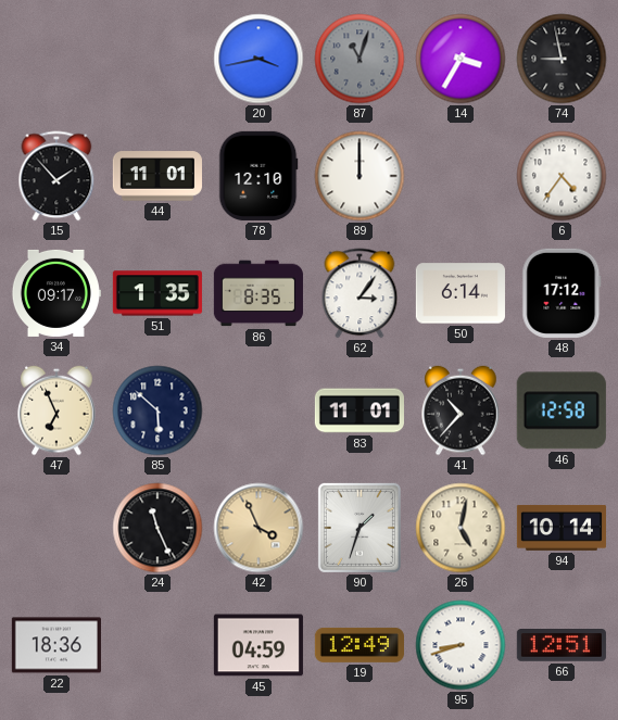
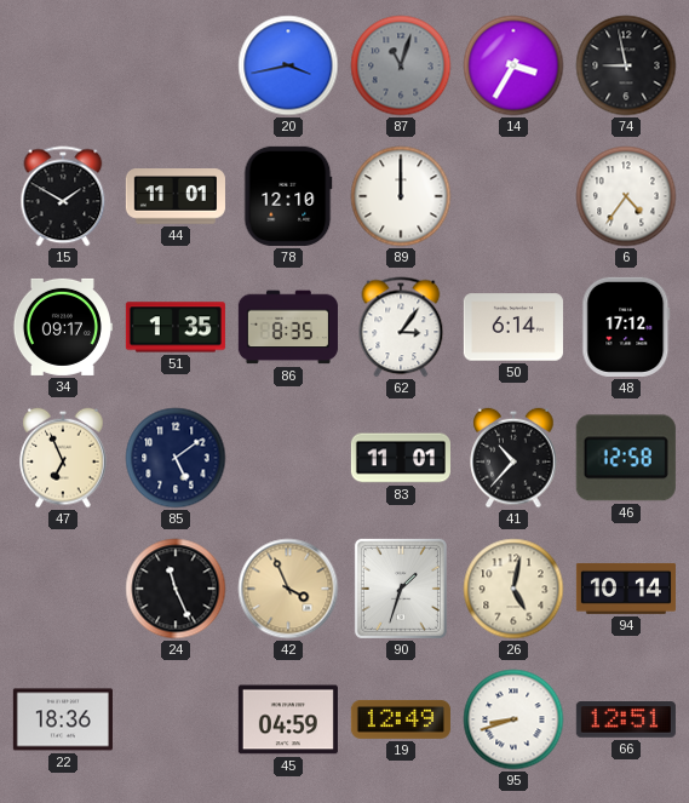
15: 1:53 -> 1:50
85: 5:52 -> 5:09
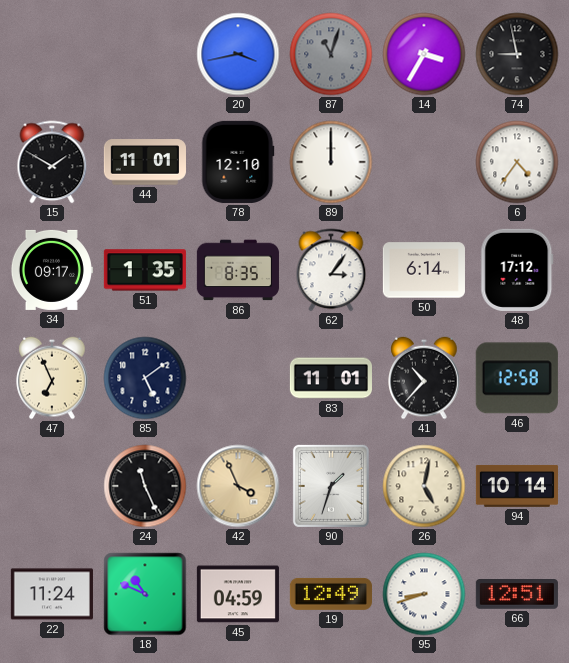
22: 18:36 -> 11:24
18: none -> 10:49
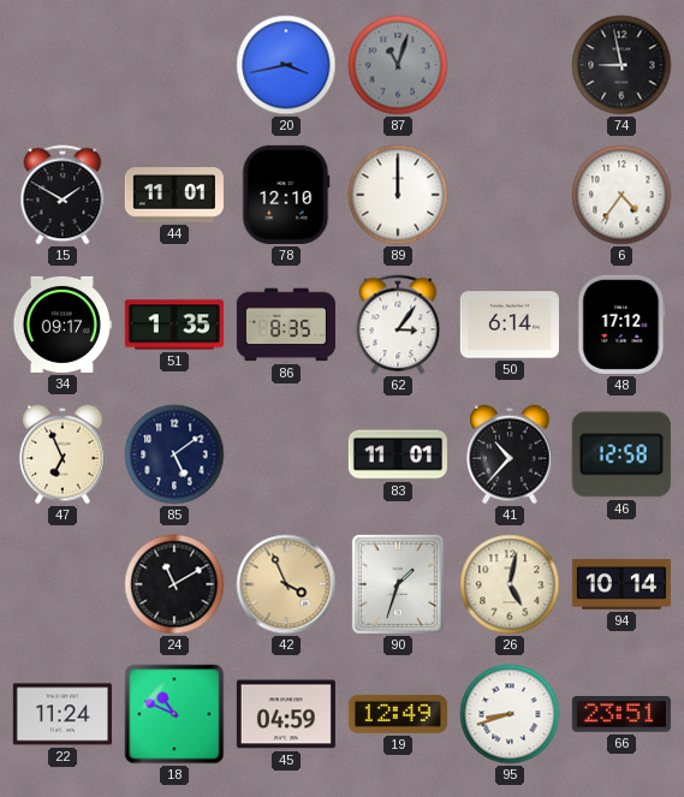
14: 3:35 -> none
24: 11:26 -> 11:10
66: 12:51 -> 23:51
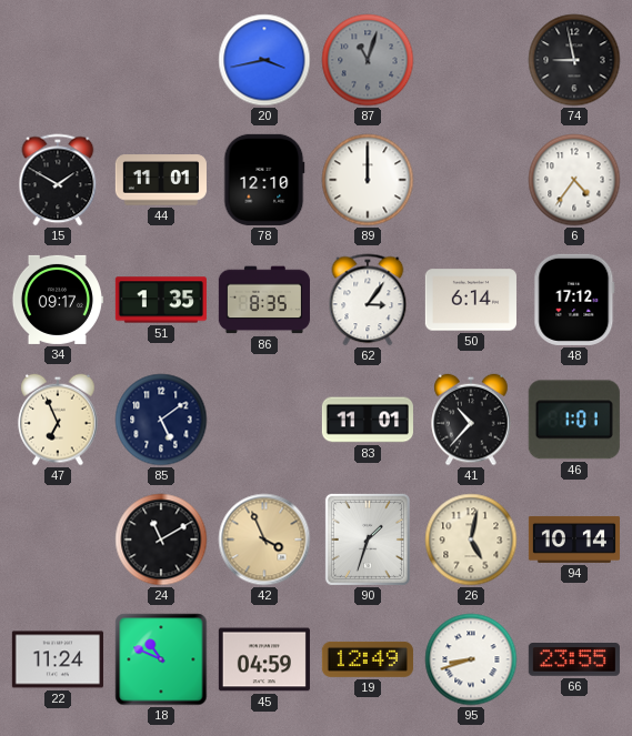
46: 12:58 -> 1:01
66: 23:51 -> 23:55
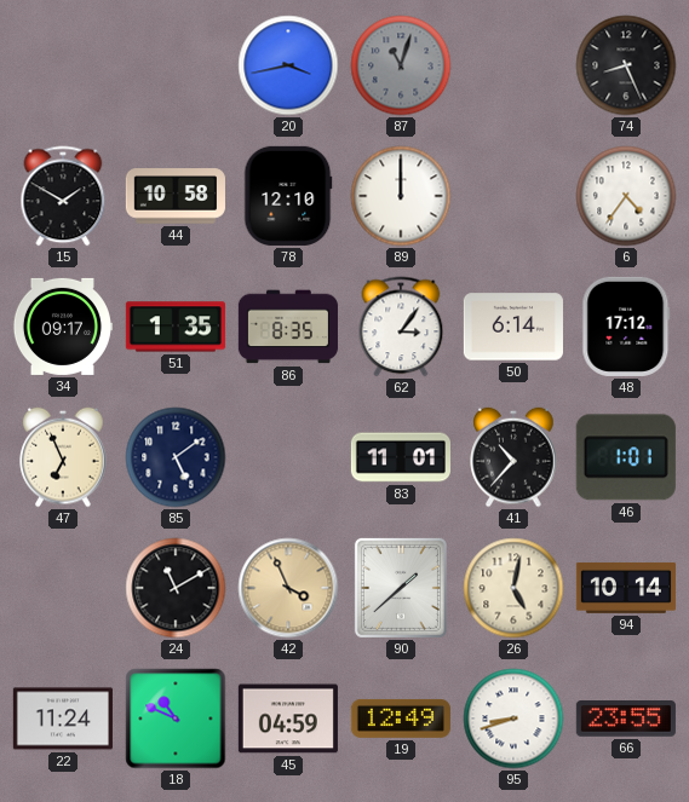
74: 8:58 -> 8:26
44: 11:01 -> 10:58
90: 1:33 -> 1:38
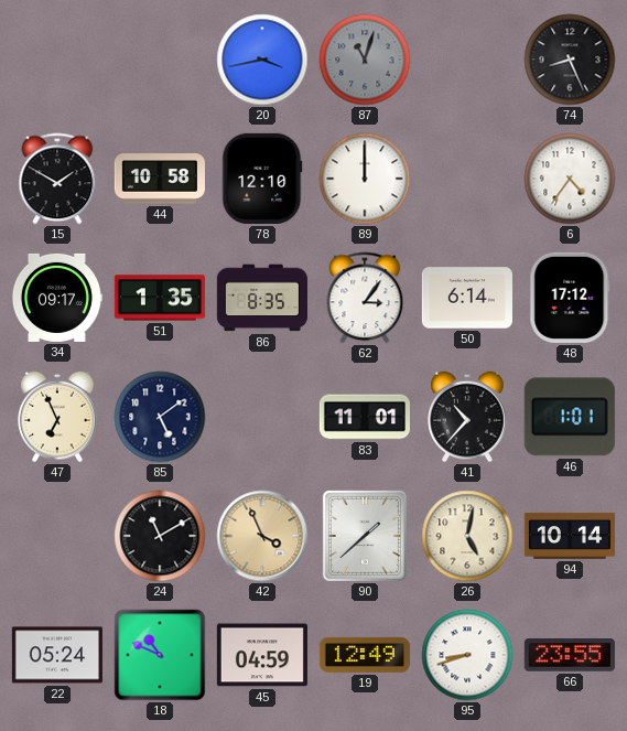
22: 11:24 -> 05:24
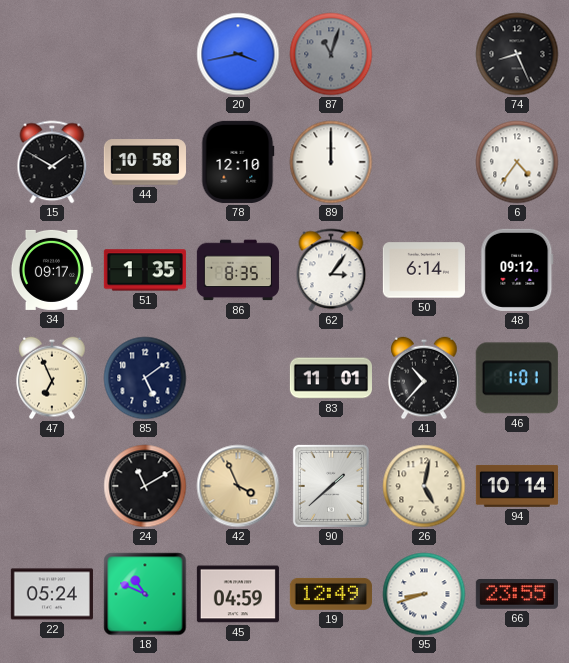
48: 17:12 -> 09:12
